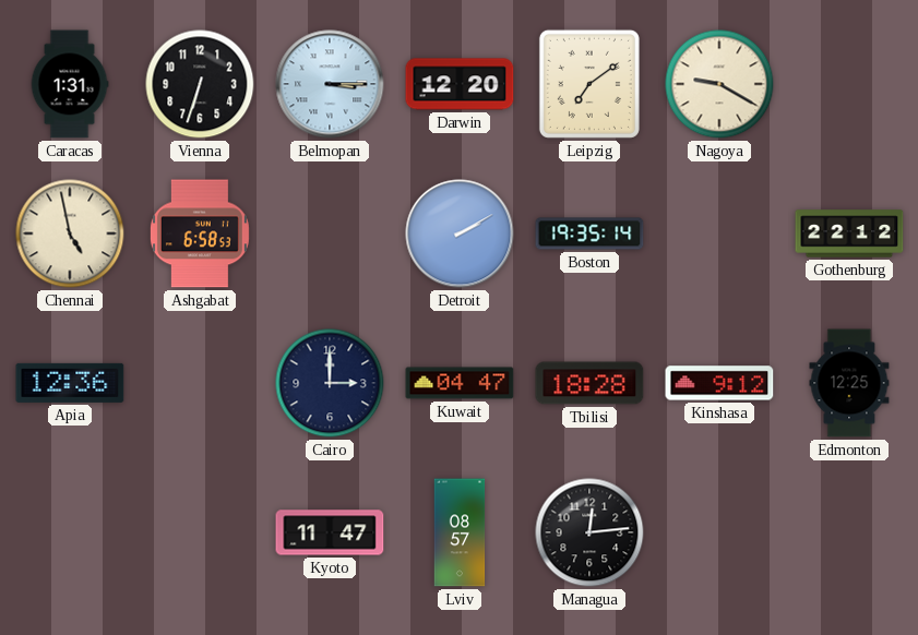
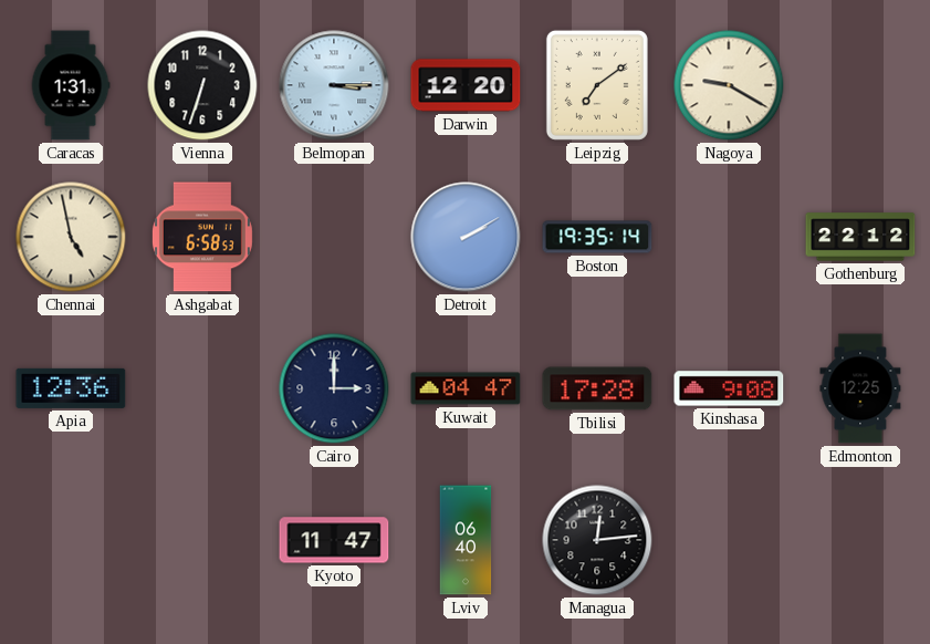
Tbilisi: 18:28 -> 17:28
Kinshasa: 9:12 -> 9:08
Lviv: 08:57 -> 06:40
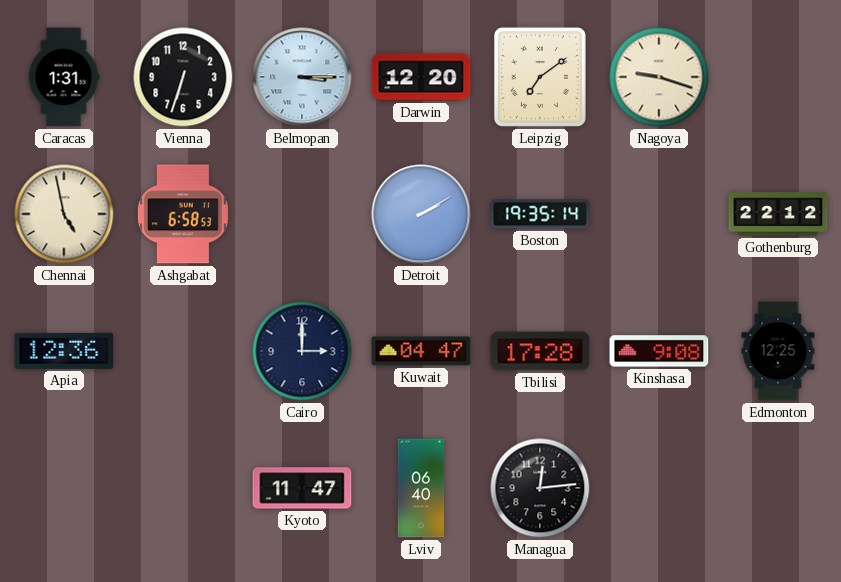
Nagoya: 9:20 -> 9:18
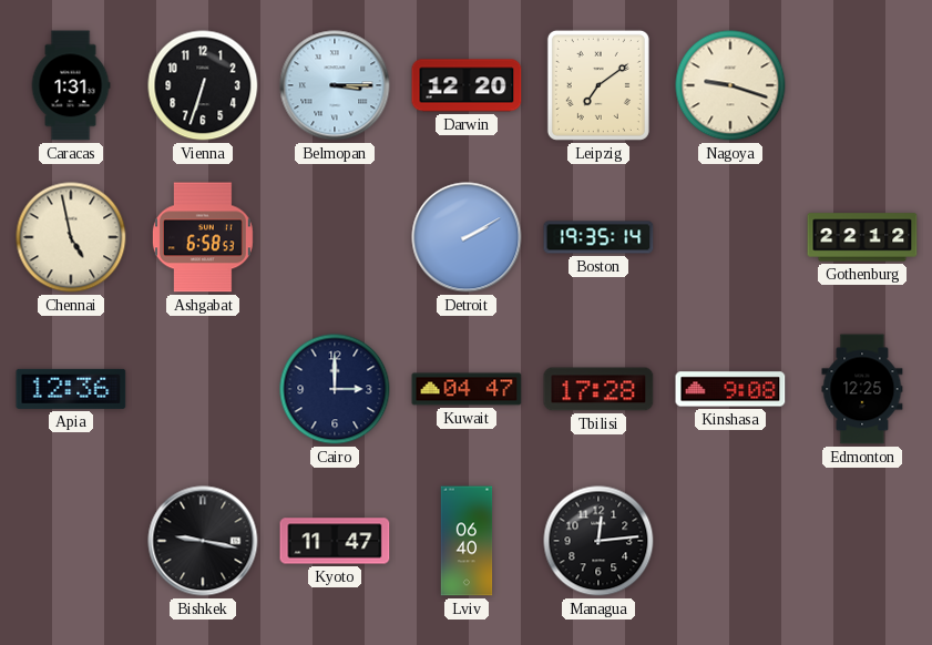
Bishkek: none -> 9:17
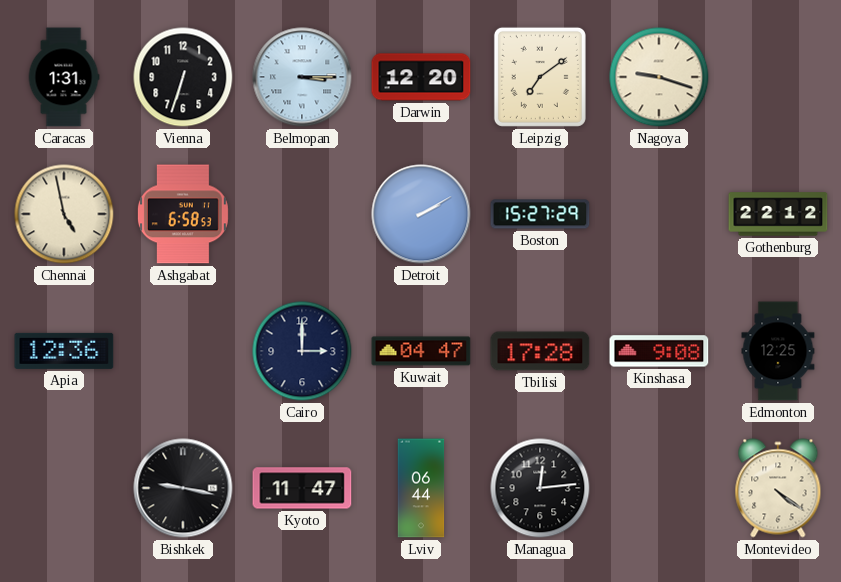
Boston: 19:35 -> 15:27
Lviv: 06:40 -> 06:44
Montevideo: none -> 4:21
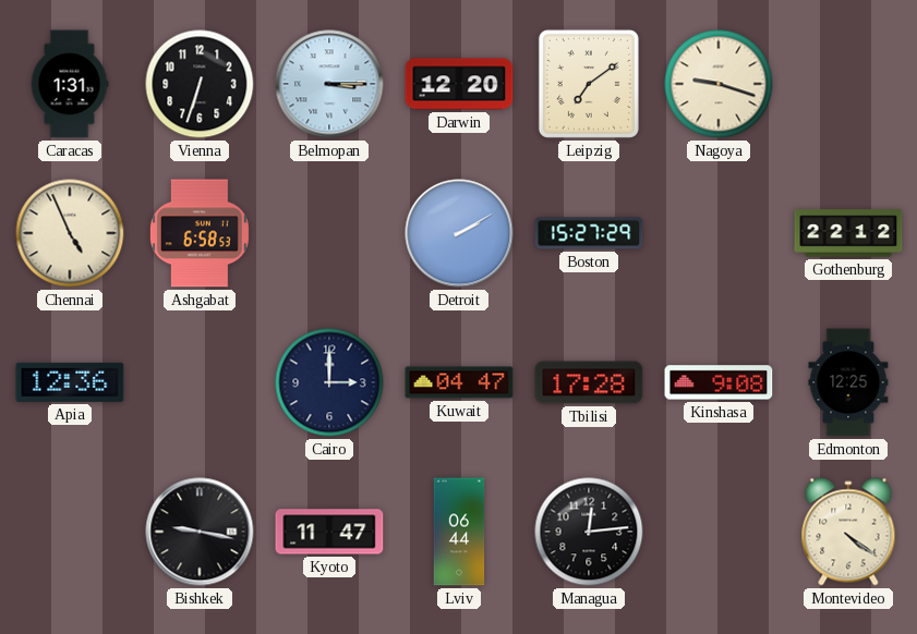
Chennai: 4:58 -> 4:56
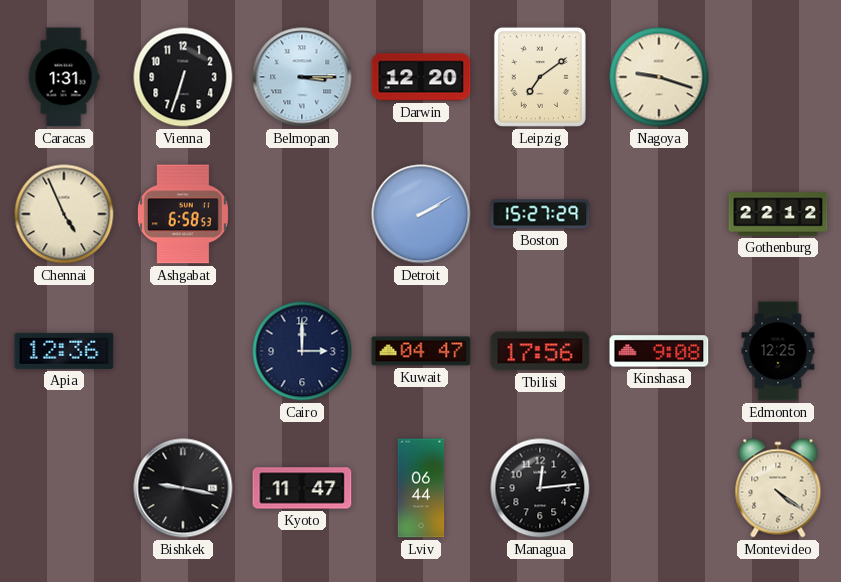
Tbilisi: 17:28 -> 17:56
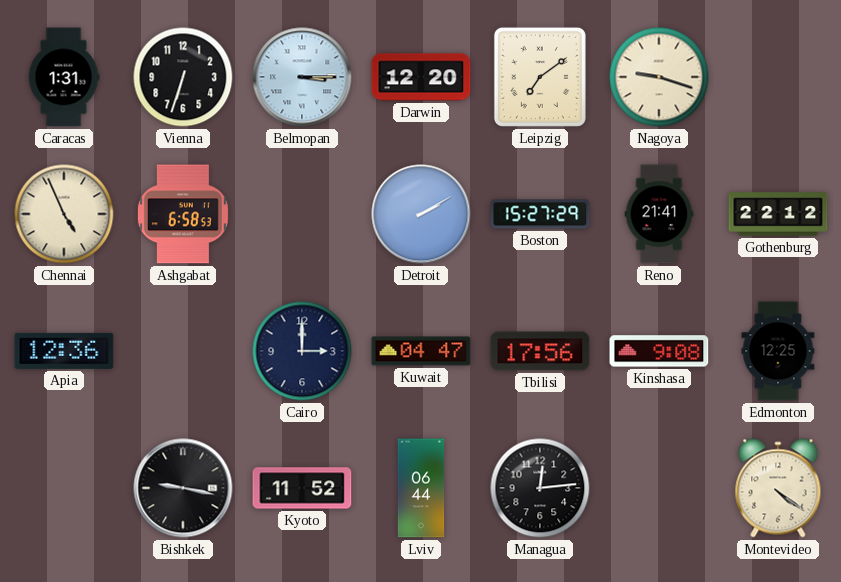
Reno: none -> 21:41
Kyoto: 11:47 -> 11:52
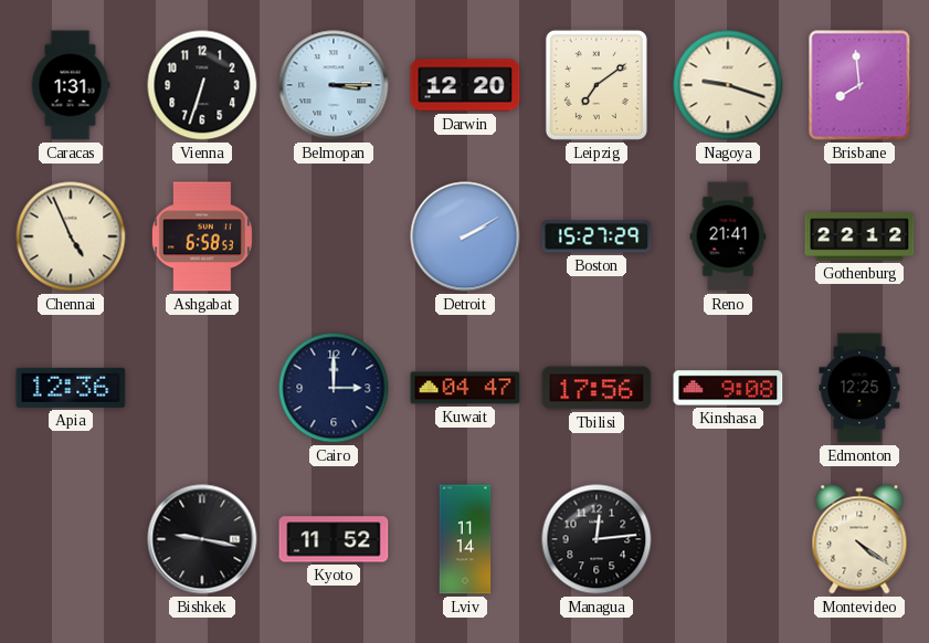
Brisbane: none -> 7:59
Lviv: 06:44 -> 11:14
